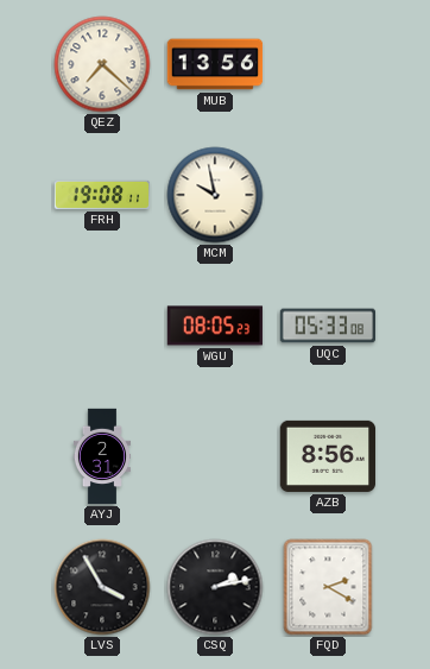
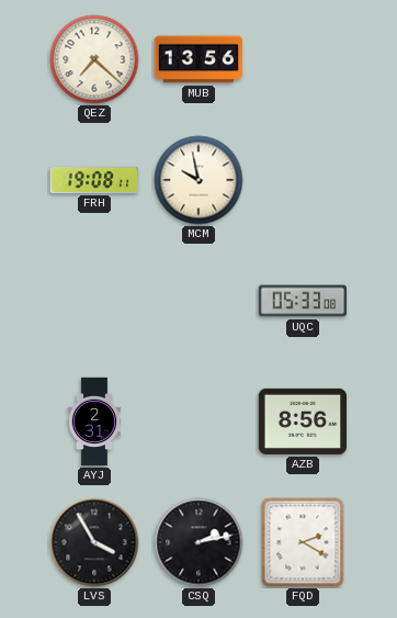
WGU: 08:05 -> none
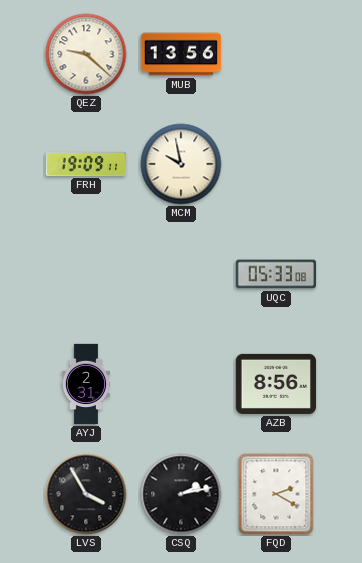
QEZ: 7:22 -> 9:22
FRH: 19:08 -> 19:09
